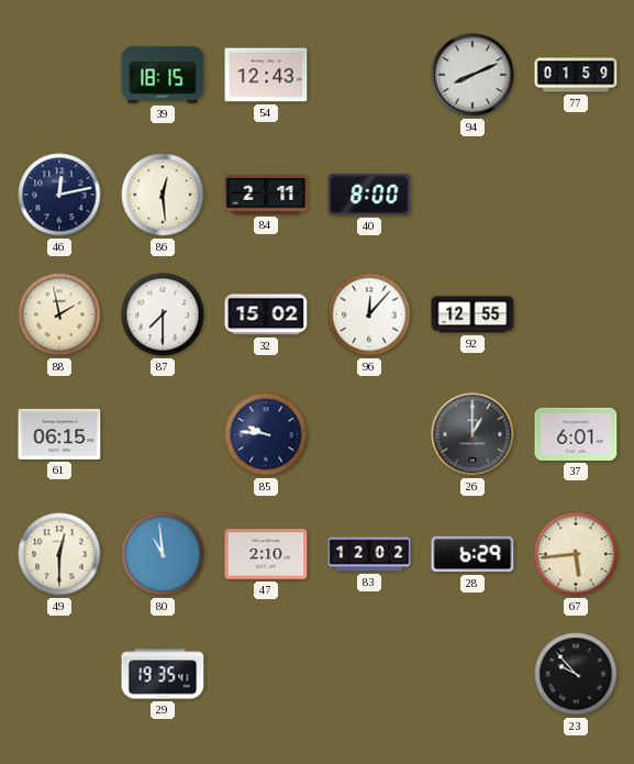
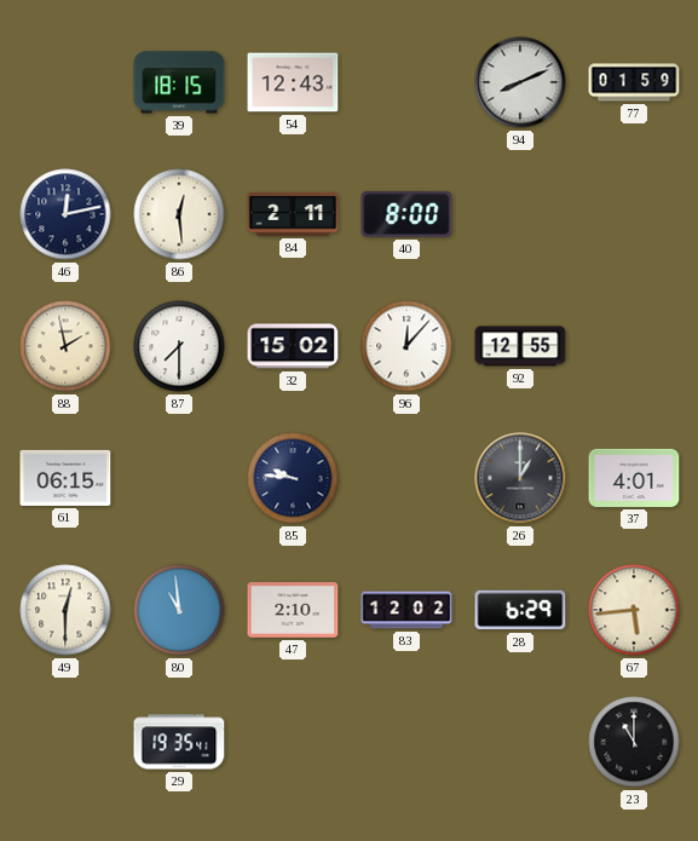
37: 6:01 -> 4:01
23: 9:53 -> 11:00
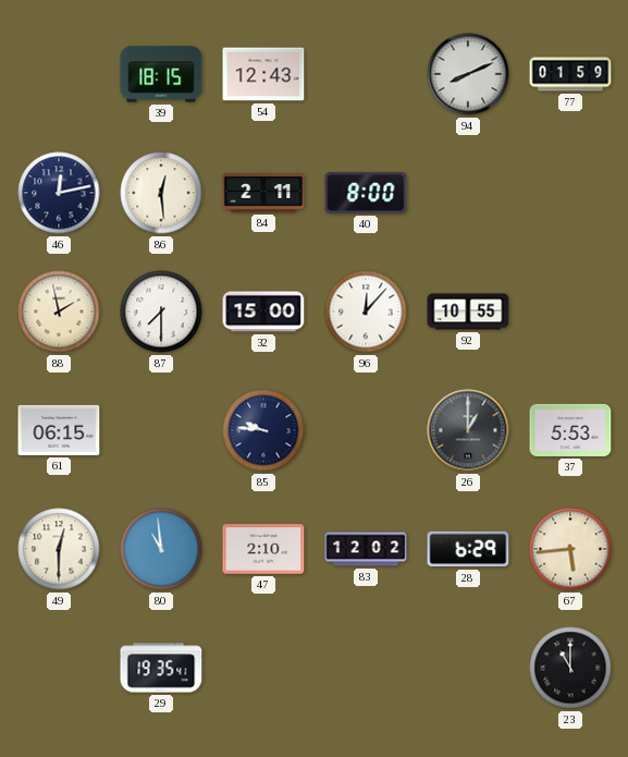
32: 15:02 -> 15:00
92: 12:55 -> 10:55
37: 4:01 -> 5:53
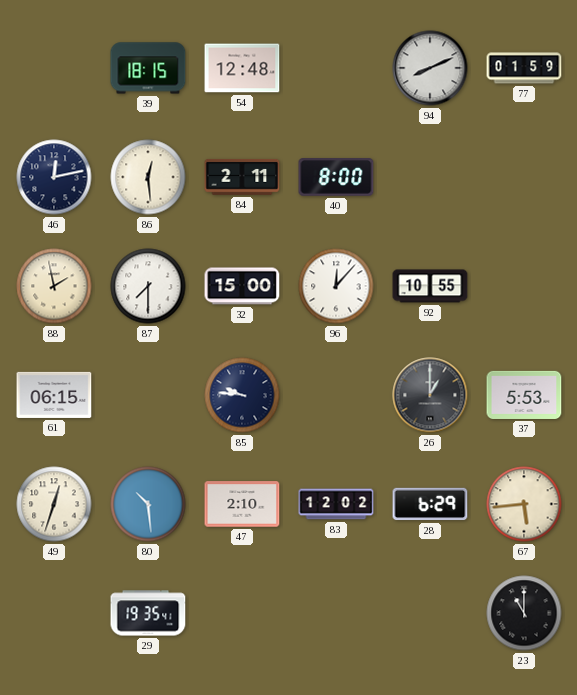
54: 12:43 -> 12:48
49: 12:30 -> 12:33
80: 10:59 -> 10:29
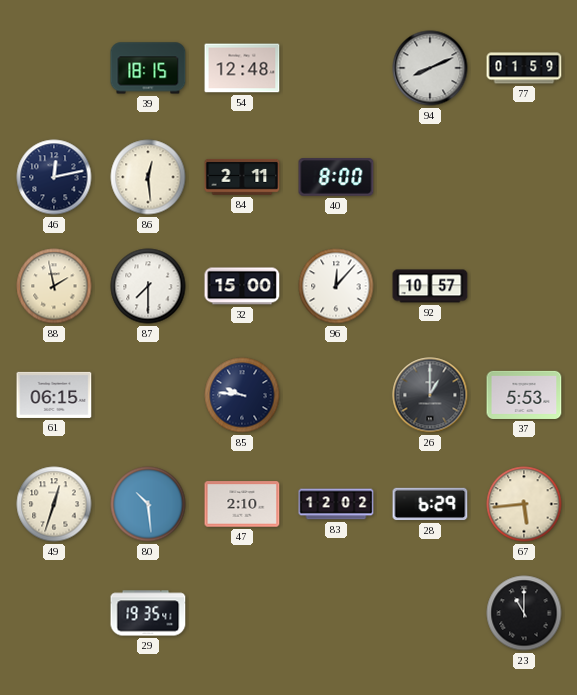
92: 10:55 -> 10:57
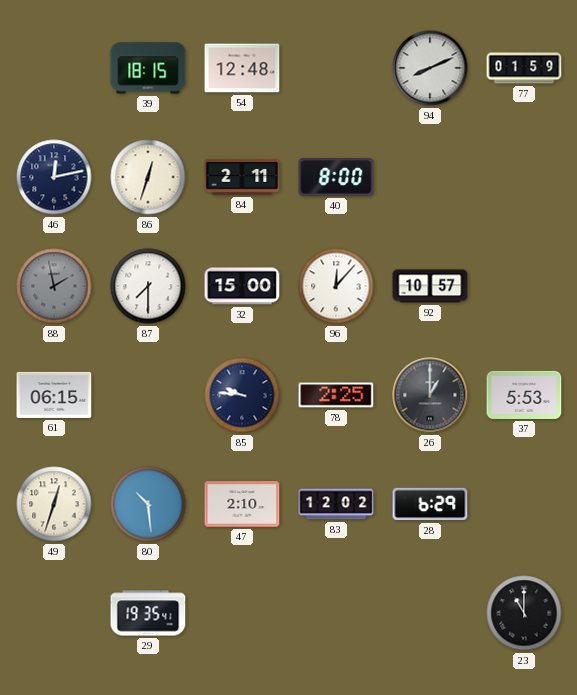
86: 12:29 -> 12:33
88 dial: cream -> grey
78: none -> 2:25
67: 5:44 -> none
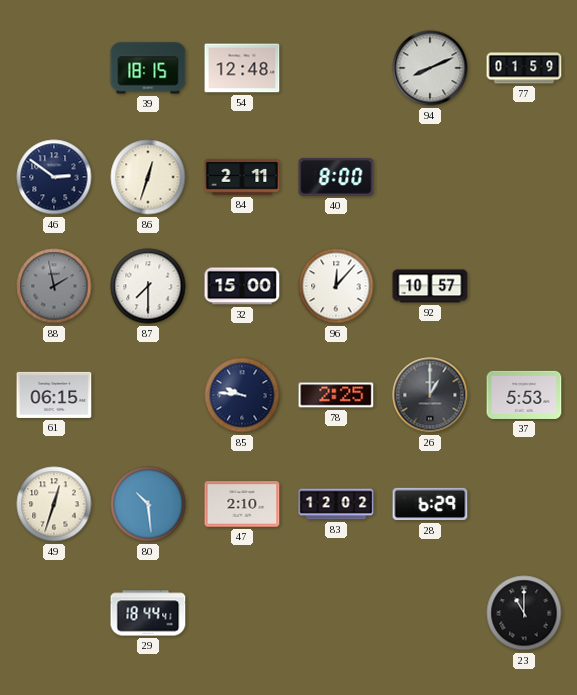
46: 12:13 -> 2:51
29: 19:35 -> 18:44
